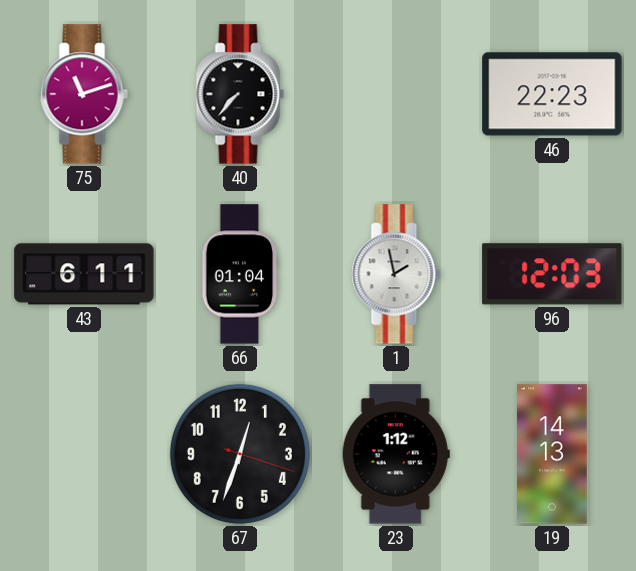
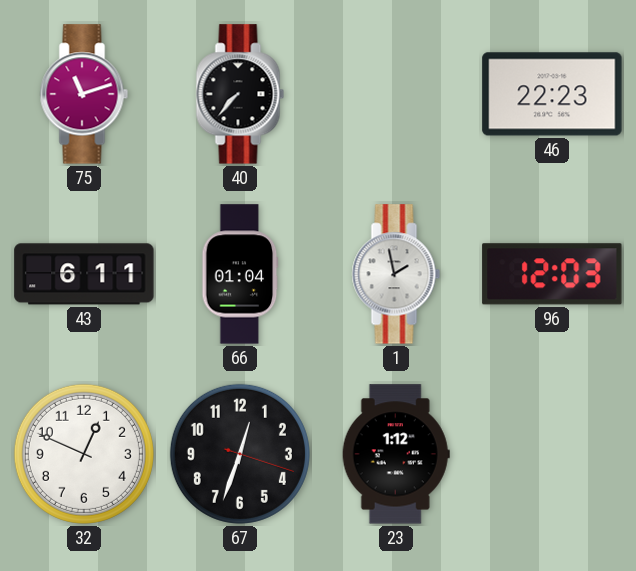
32: none -> 12:49
19: 14:13 -> none
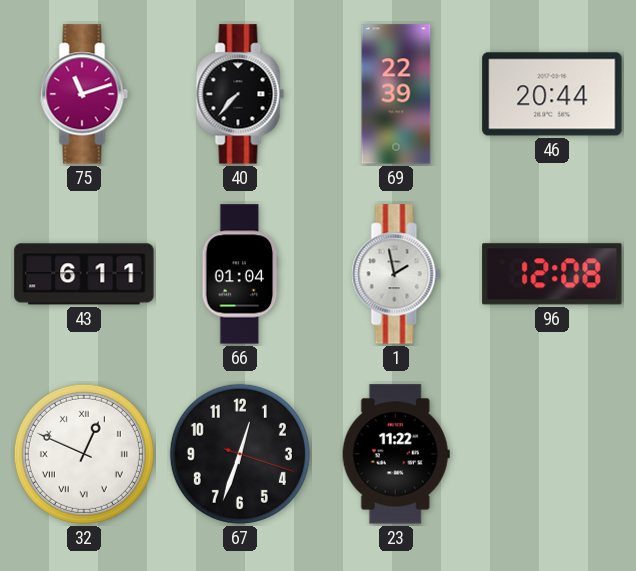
69: none -> 22:39
46: 22:23 -> 20:44
96: 12:03 -> 12:08
32 numerals: Arabic -> Roman
23: 1:12 -> 11:22
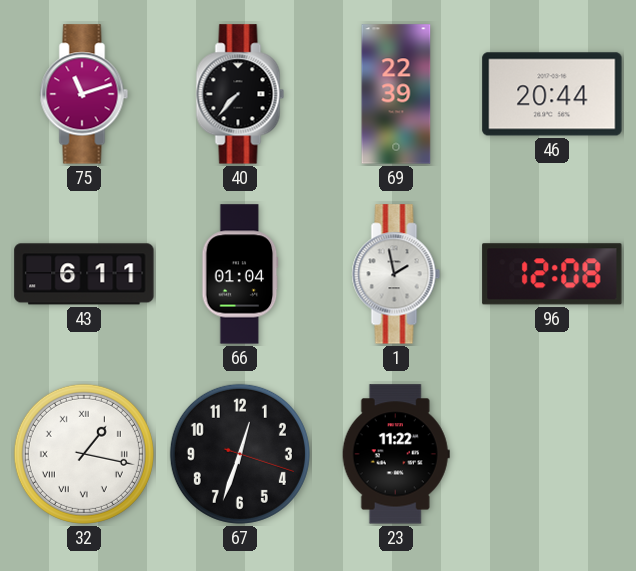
32: 12:49 -> 1:17
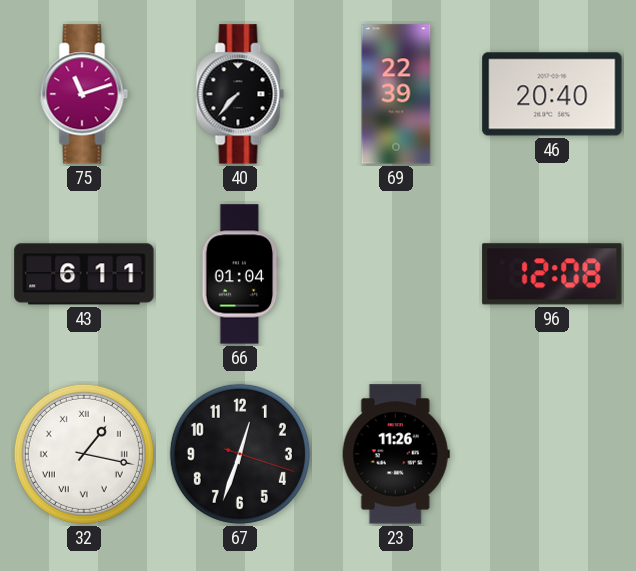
46: 20:44 -> 20:40
1: 1:58 -> none
23: 11:22 -> 11:26
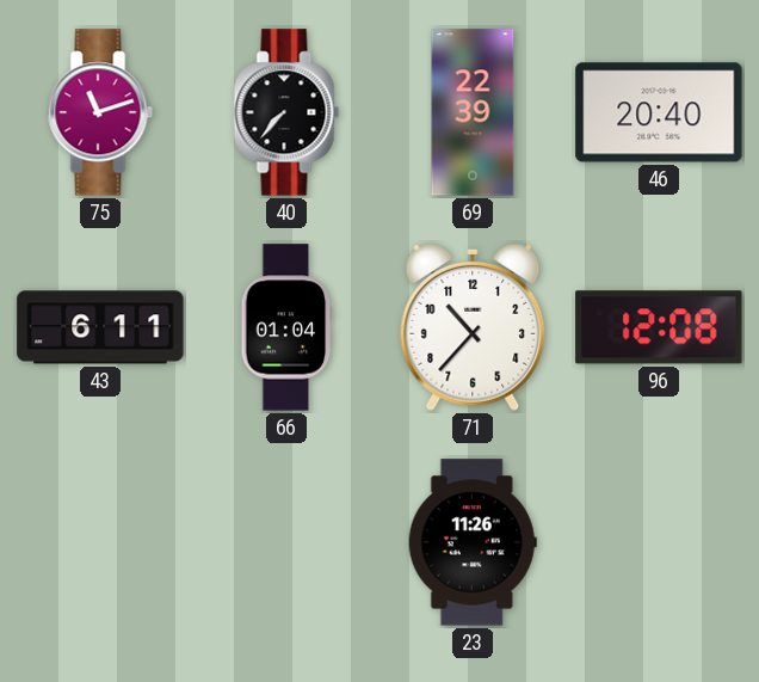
71: none -> 10:37
32: 1:17 -> none
67: 12:33 -> none
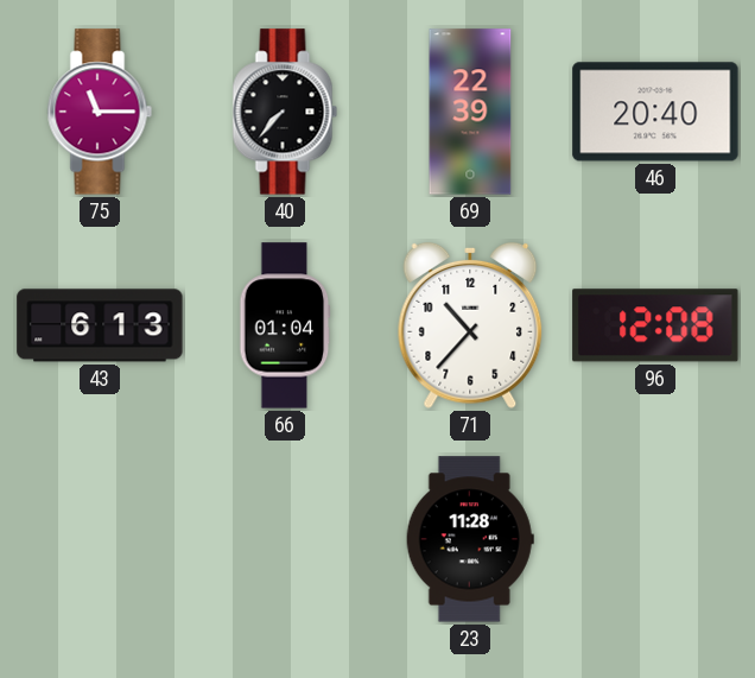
75: 11:12 -> 11:15
43: 6:11 -> 6:13
23: 11:26 -> 11:28
